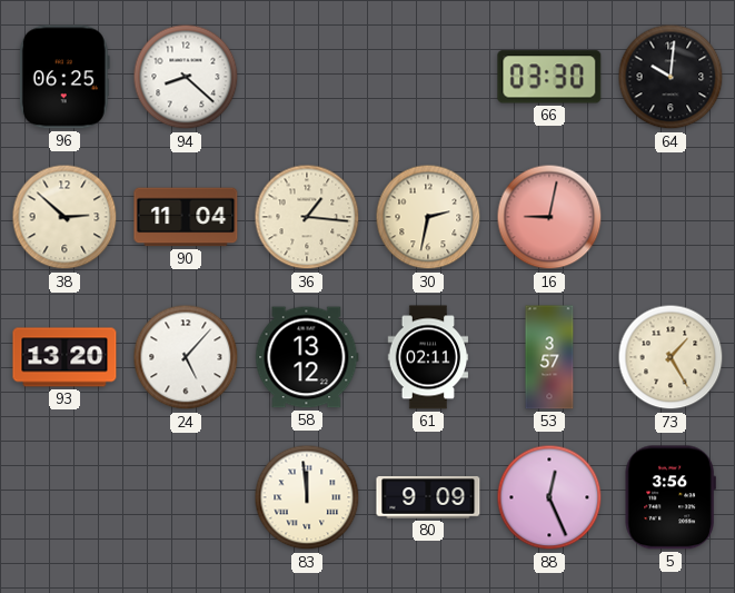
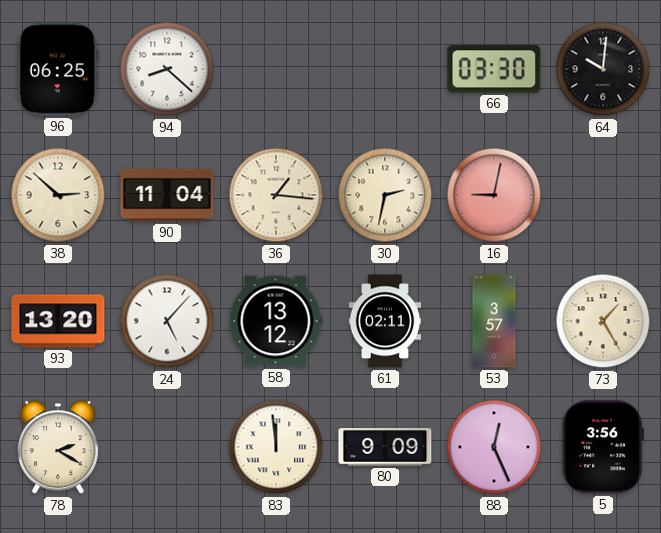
78: none -> 2:20
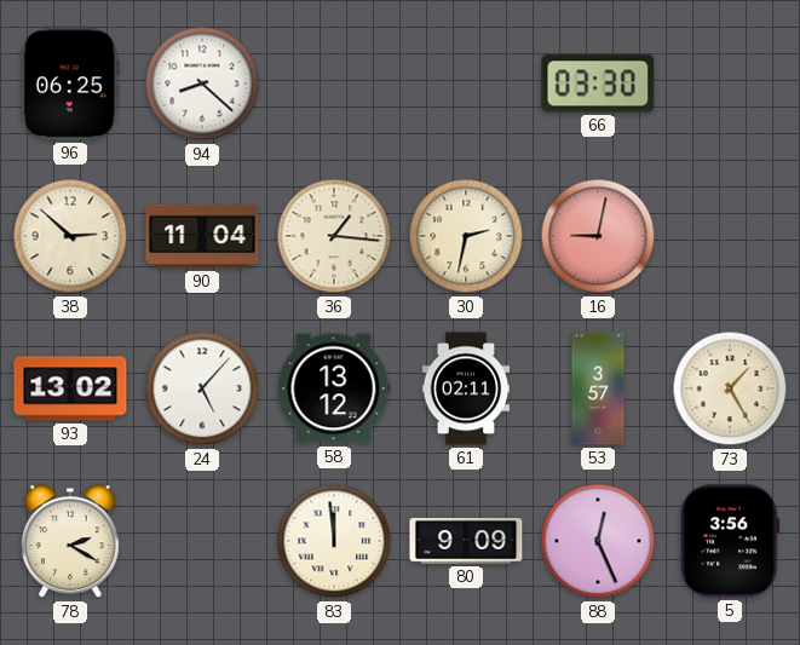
64: 10:01 -> none
93: 13:20 -> 13:02
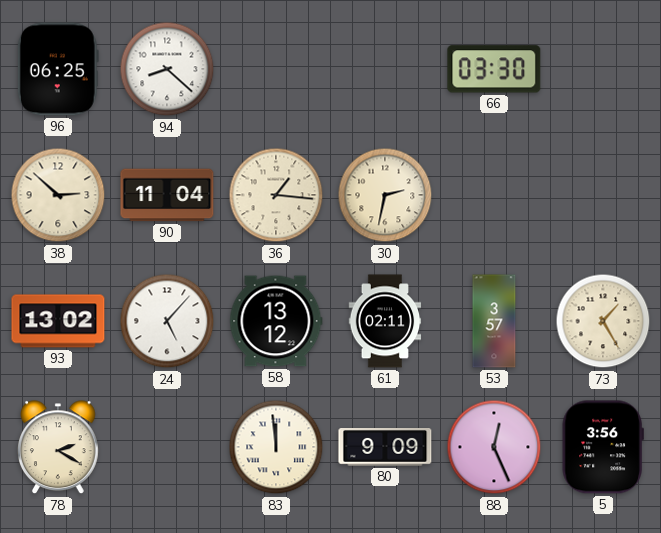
16: 9:02 -> none
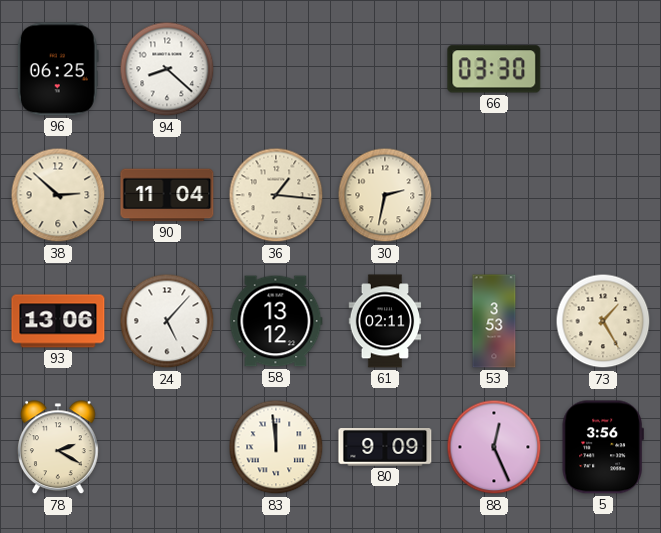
93: 13:02 -> 13:06
53: 3:57 -> 3:53
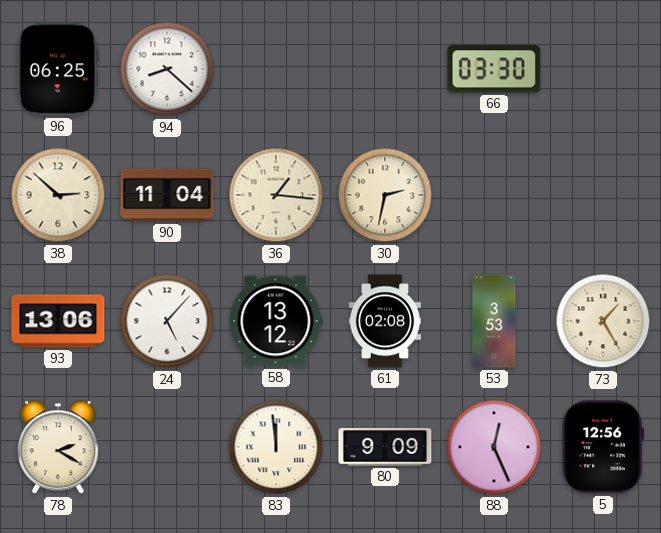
61: 02:11 -> 02:08
5: 3:56 -> 12:56
